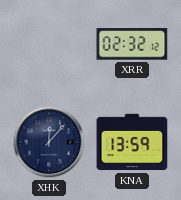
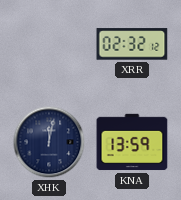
XHK: 12:07 -> 12:02
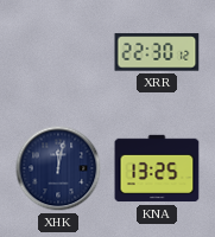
XRR: 02:32 -> 22:30
KNA: 13:59 -> 13:25
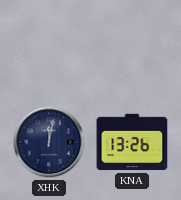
XRR: 22:30 -> none
KNA: 13:25 -> 13:26
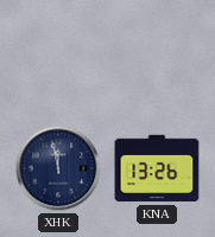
XHK: 12:02 -> 11:58
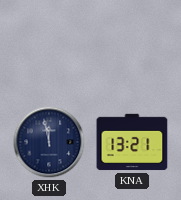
KNA: 13:26 -> 13:21
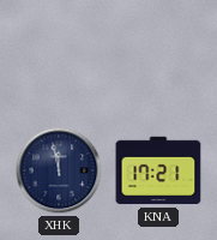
KNA: 13:21 -> 17:21
